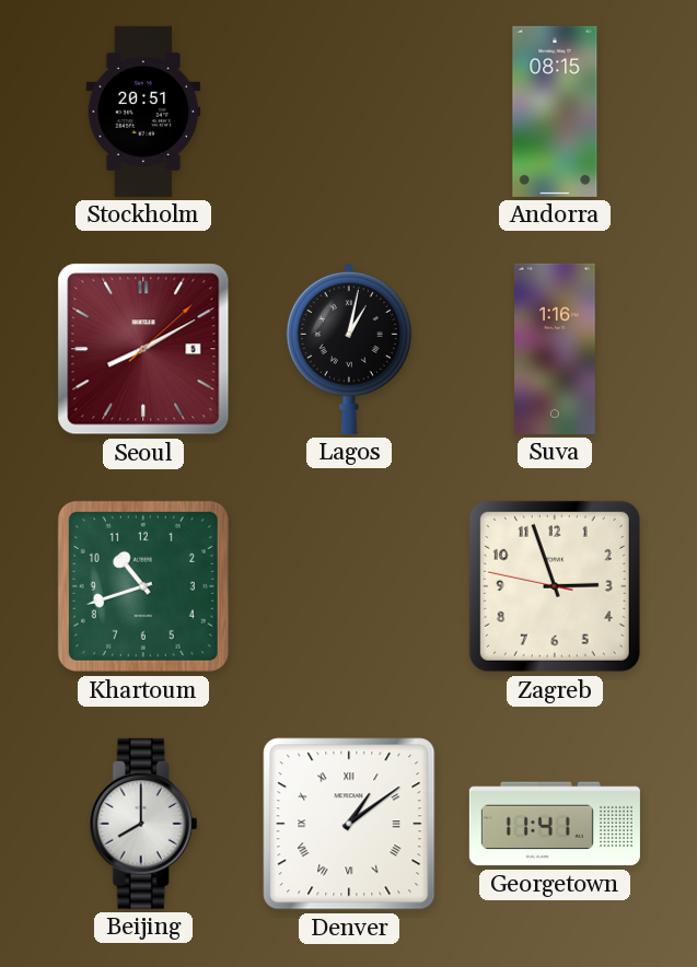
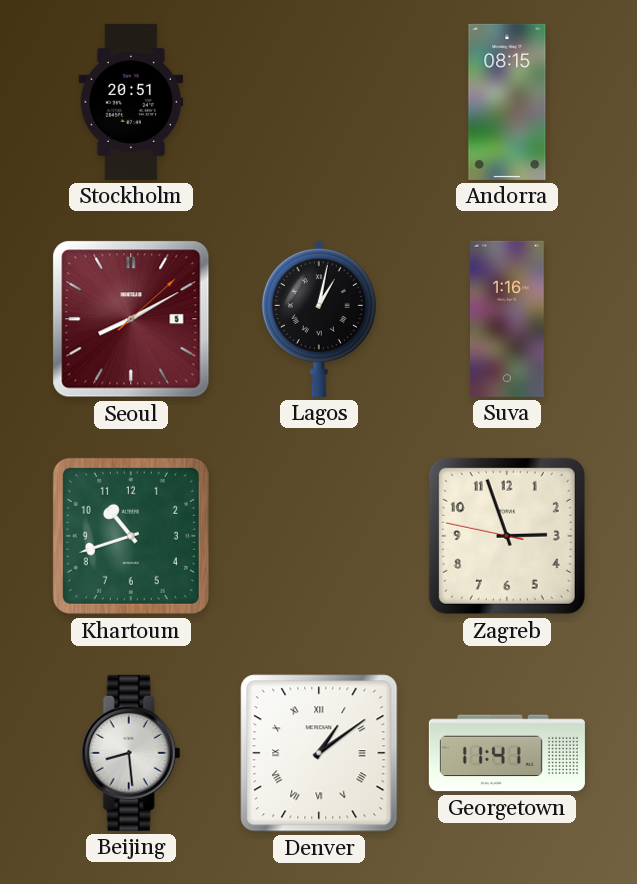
Beijing: 8:00 -> 8:29
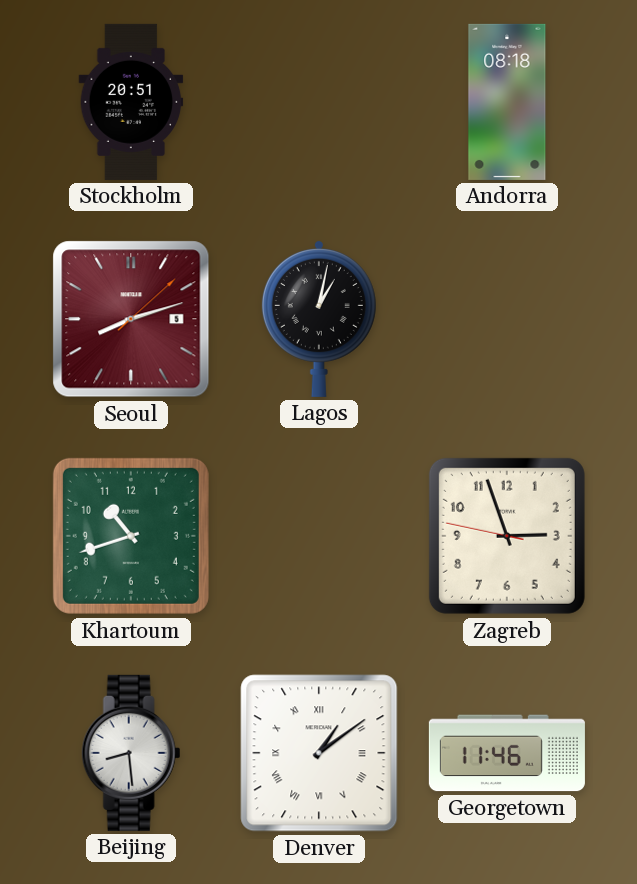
Andorra: 08:15 -> 08:18
Seoul: 8:10 -> 8:12
Suva: 1:16 -> none
Georgetown: 11:41 -> 11:46
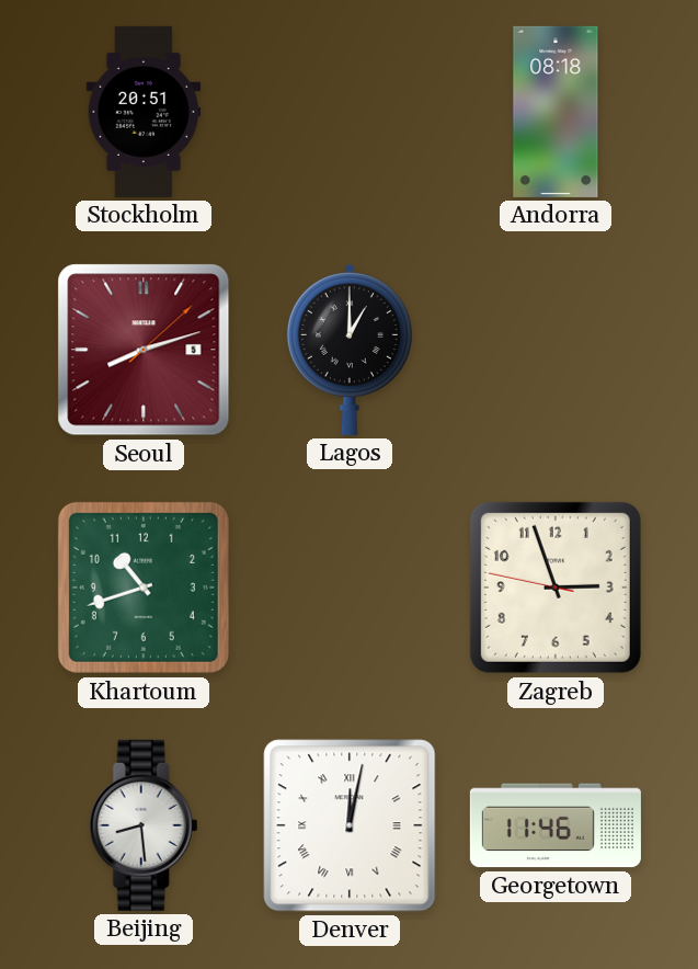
Lagos: 1:02 -> 1:00
Denver: 1:09 -> 12:02
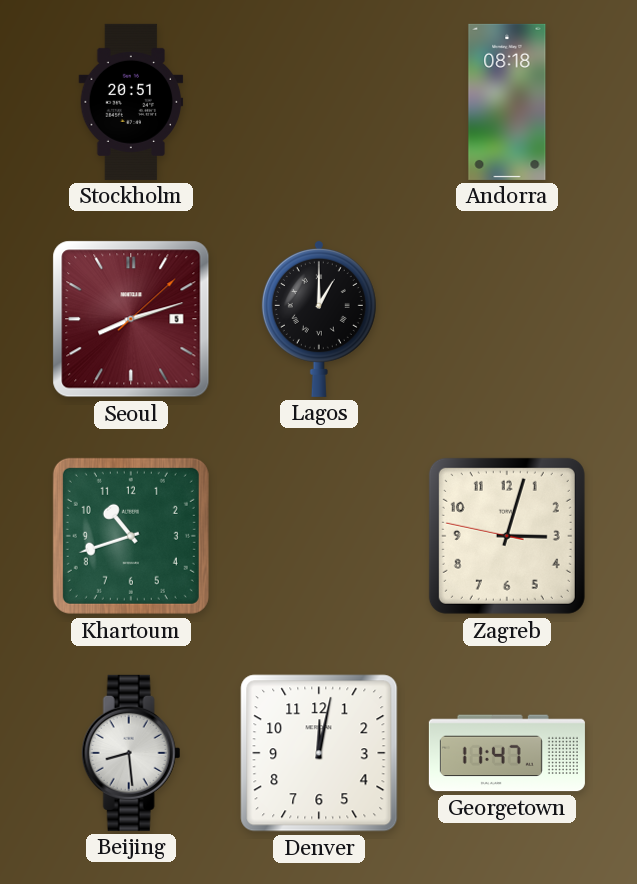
Zagreb: 2:56 -> 3:02
Denver numerals: Roman -> Arabic
Georgetown: 11:46 -> 11:47
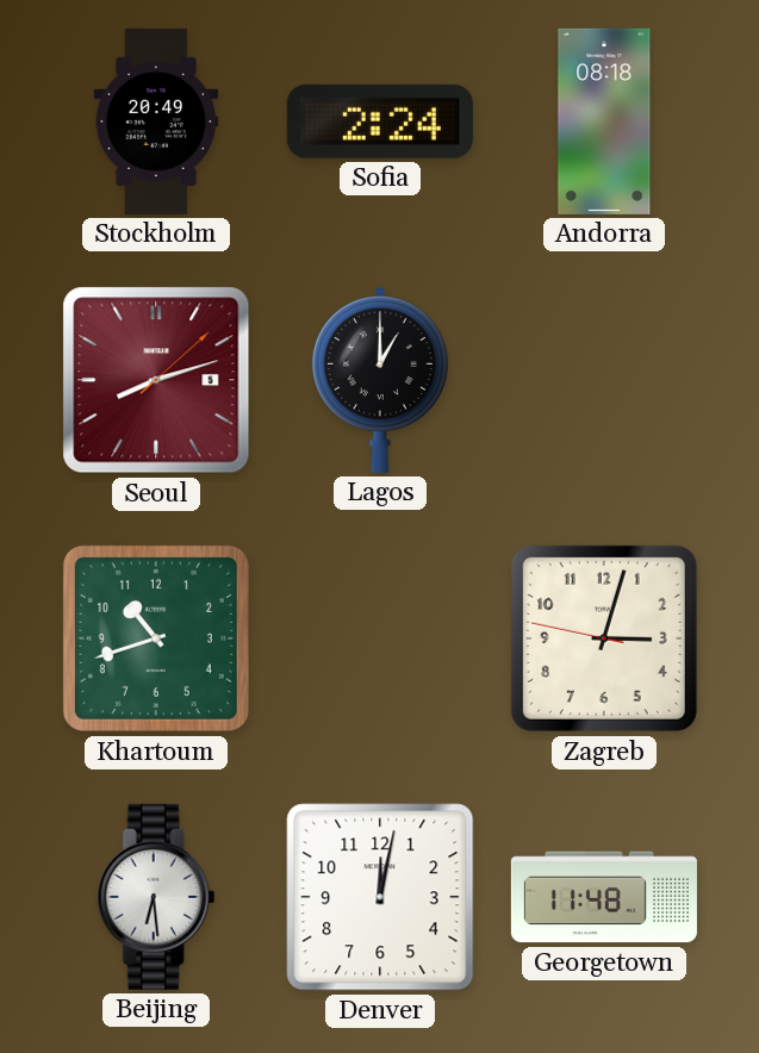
Stockholm: 20:51 -> 20:49
Sofia: none -> 2:24
Beijing: 8:29 -> 6:29
Georgetown: 11:47 -> 11:48
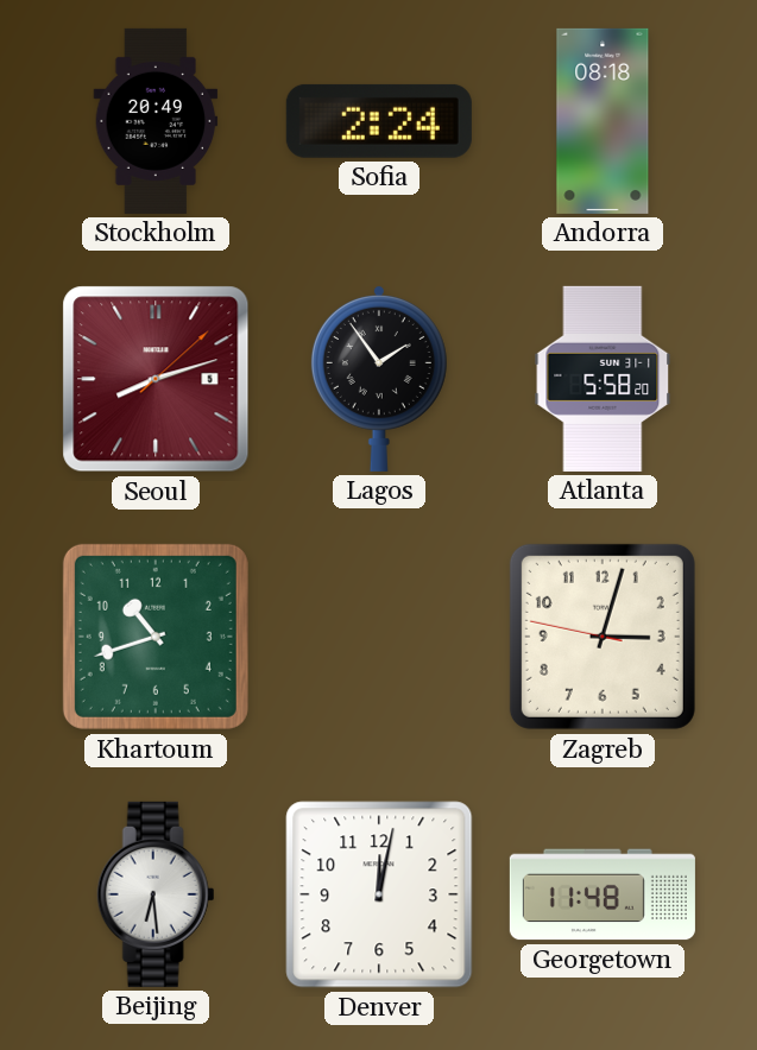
Lagos: 1:00 -> 1:54
Atlanta: none -> 5:58
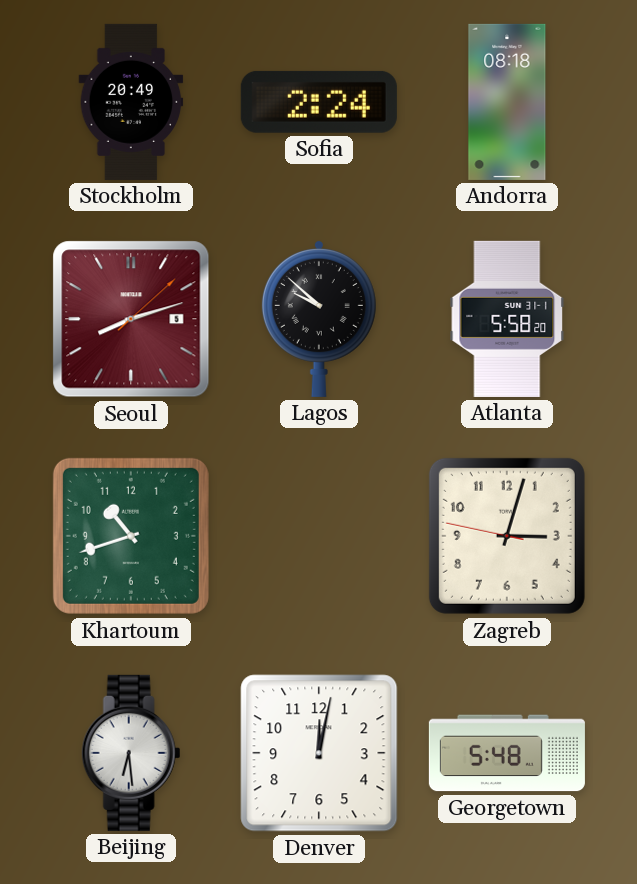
Lagos: 1:54 -> 9:52
Georgetown: 11:48 -> 5:48
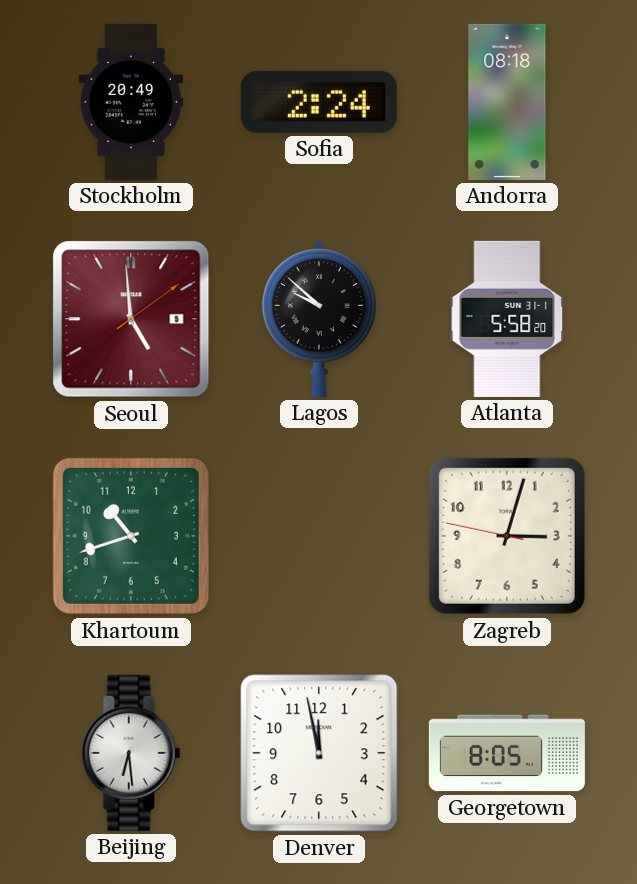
Seoul: 8:12 -> 4:59
Denver: 12:02 -> 11:58
Georgetown: 5:48 -> 8:05
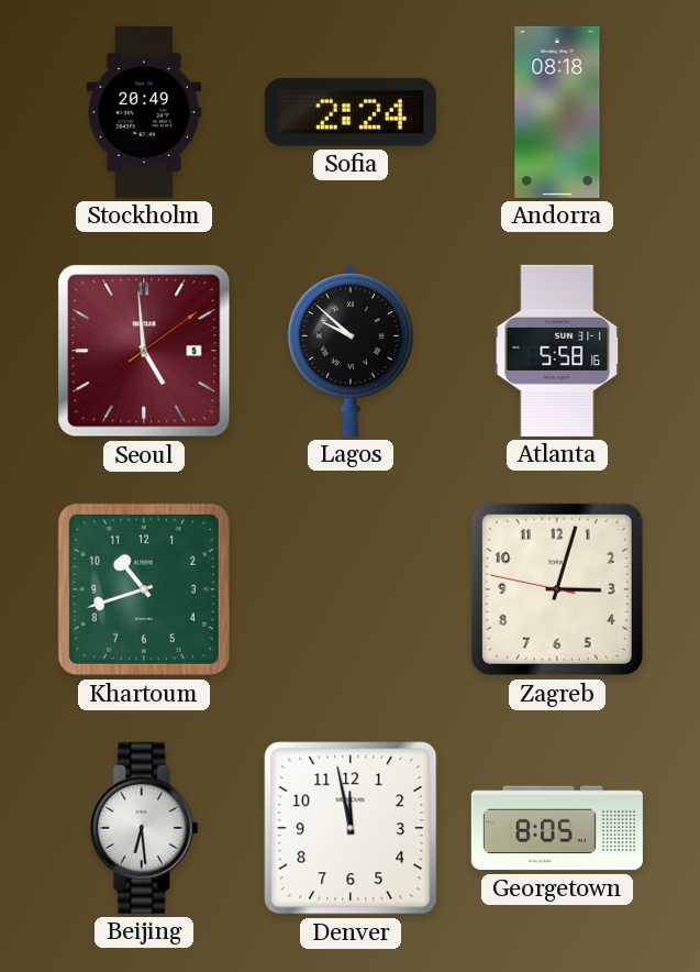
Atlanta: 5:58:20 -> 5:58:16
